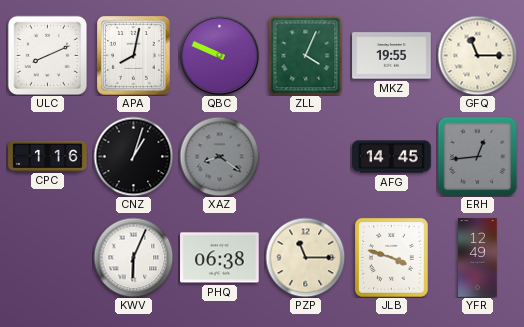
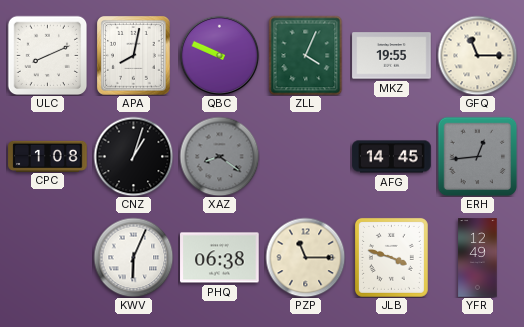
CPC: 1:16 -> 1:08
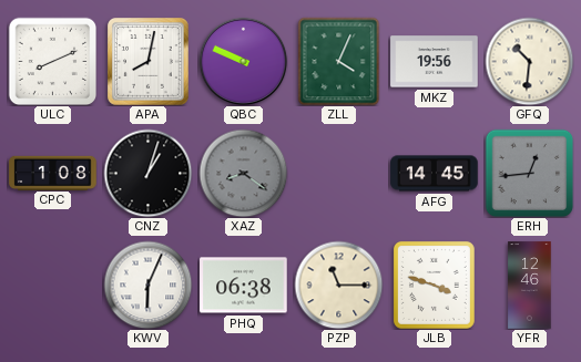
MKZ: 19:55 -> 19:56
GFQ: 11:15 -> 10:31
YFR: 12:49 -> 12:46
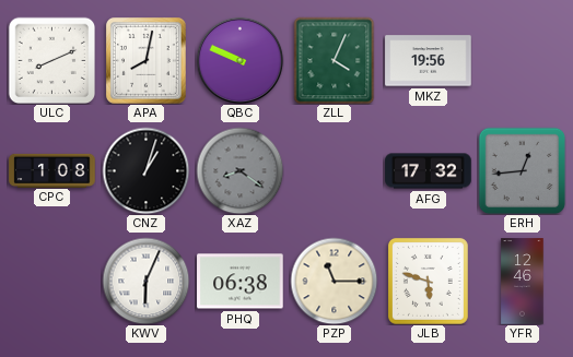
GFQ: 10:31 -> none
AFG: 14:45 -> 17:32
JLB: 3:48 -> 5:48
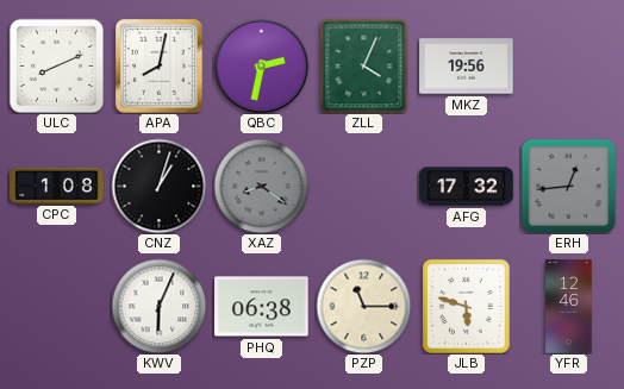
QBC: 9:49 -> 2:32
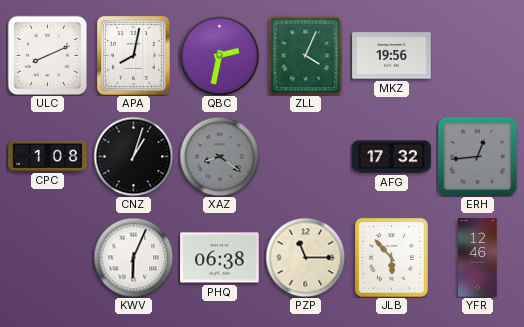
JLB: 5:48 -> 5:53
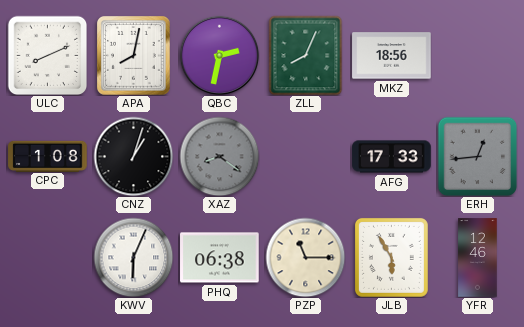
ZLL: 4:04 -> 8:04
MKZ: 19:56 -> 18:56
AFG: 17:32 -> 17:33
JLB: 5:53 -> 5:55
